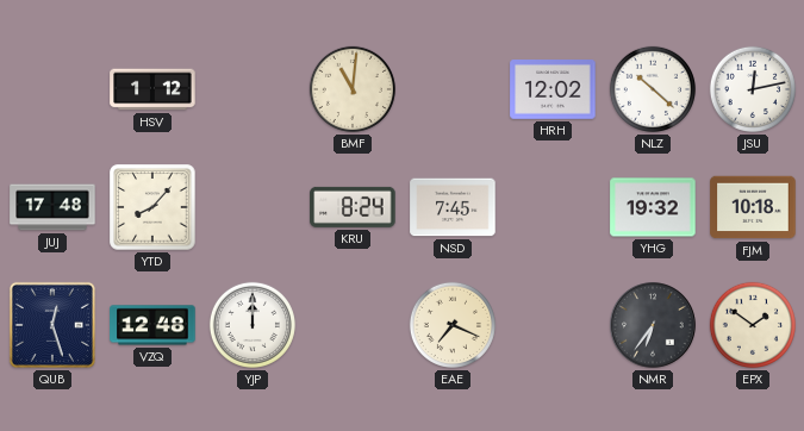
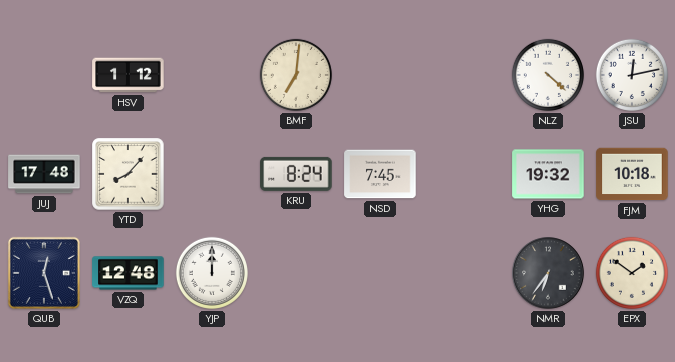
BMF: 11:01 -> 7:01
HRH: 12:02 -> none
NLZ: 10:22 -> 4:22
EAE: 7:19 -> none
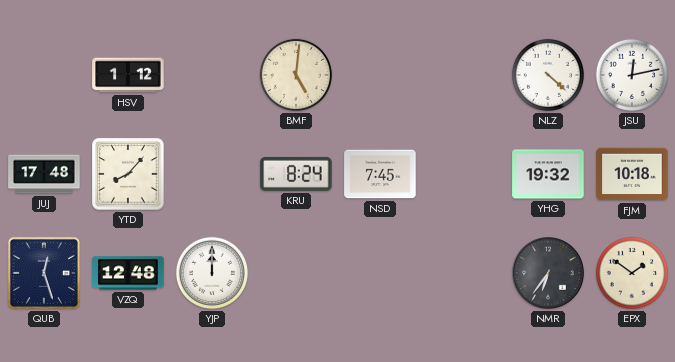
BMF: 7:01 -> 5:01
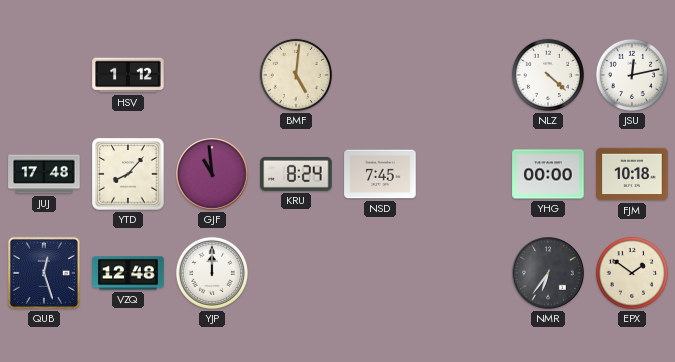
GJF: none -> 10:59
YHG: 19:32 -> 00:00
